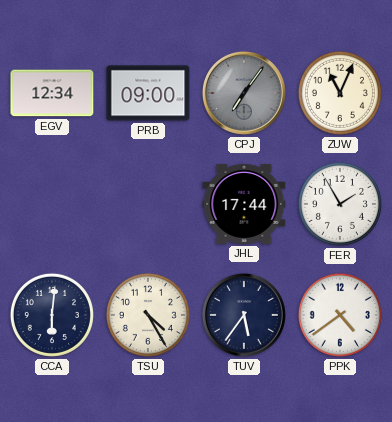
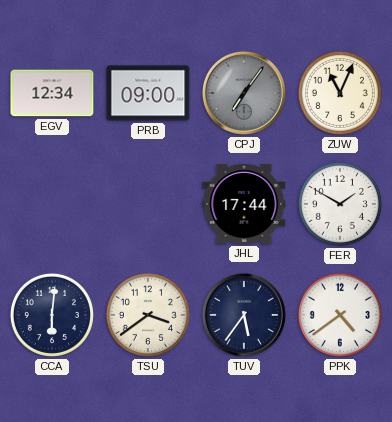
FER: 1:55 -> 1:50
TSU: 4:25 -> 3:39
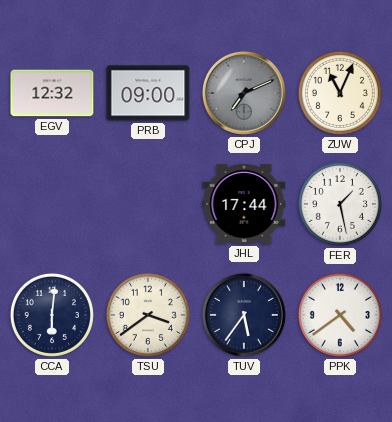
EGV: 12:34 -> 12:32
CPJ: 7:06 -> 7:11
FER: 1:50 -> 1:28
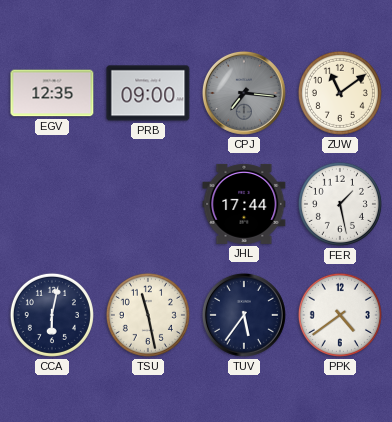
EGV: 12:32 -> 12:35
CPJ: 7:11 -> 7:16
ZUW: 11:04 -> 11:09
CCA: 6:01 -> 6:02
TSU: 3:39 -> 11:28
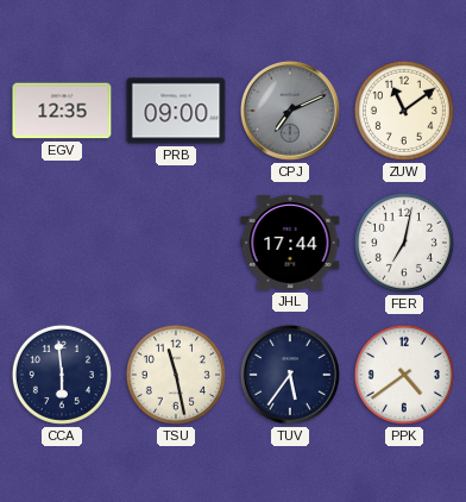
CPJ: 7:16 -> 7:11
FER: 1:28 -> 7:02
CCA: 6:02 -> 5:59
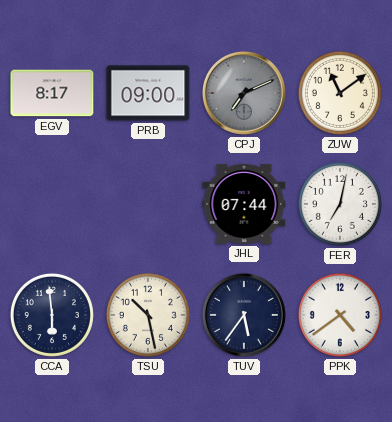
EGV: 12:35 -> 8:17
JHL: 17:44 -> 07:44
TSU: 11:28 -> 10:28
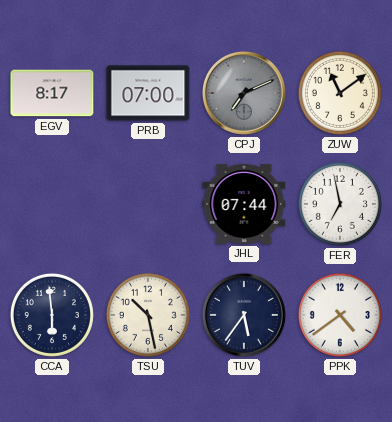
PRB: 09:00 -> 07:00
FER: 7:02 -> 6:58
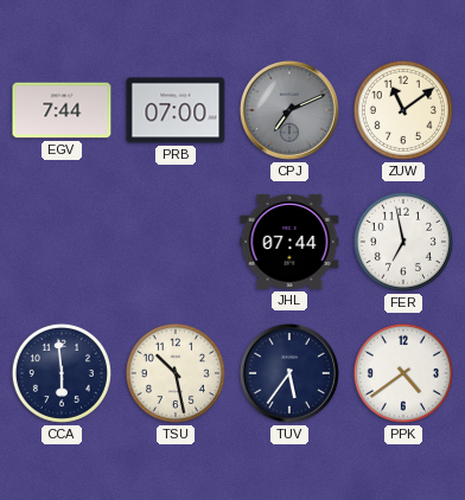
EGV: 8:17 -> 7:44
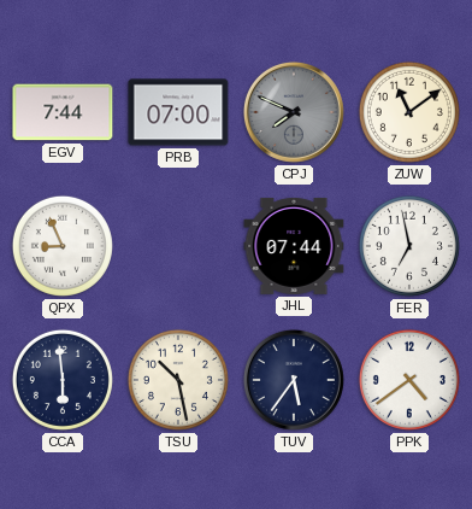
CPJ: 7:11 -> 7:49
QPX: none -> 8:56
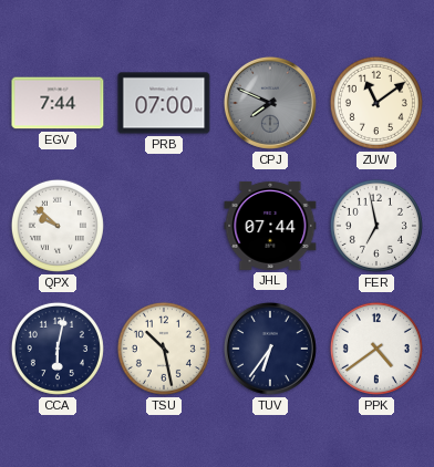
QPX: 8:56 -> 9:52
CCA: 5:59 -> 6:02
TUV: 5:36 -> 6:36
